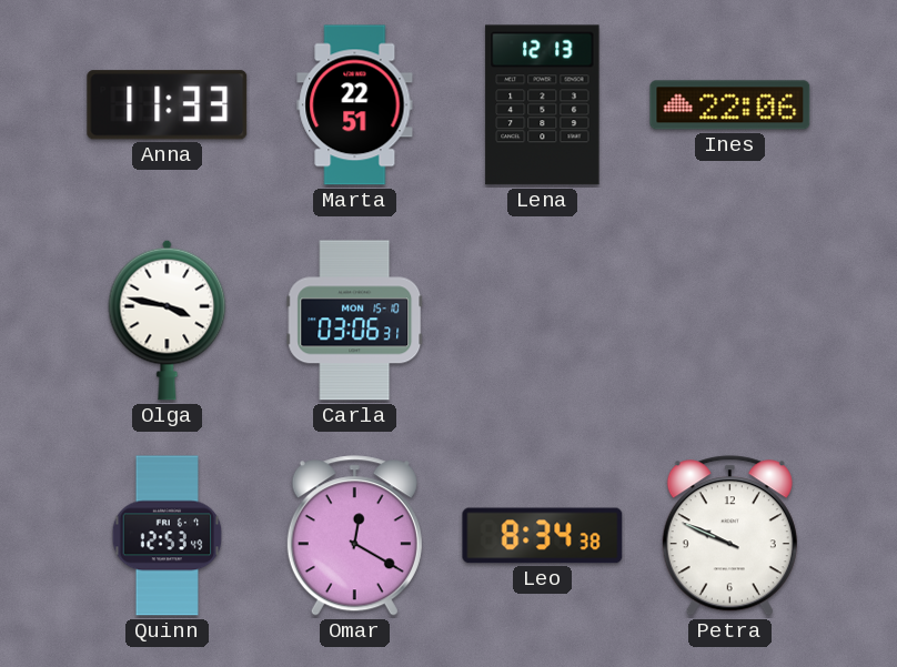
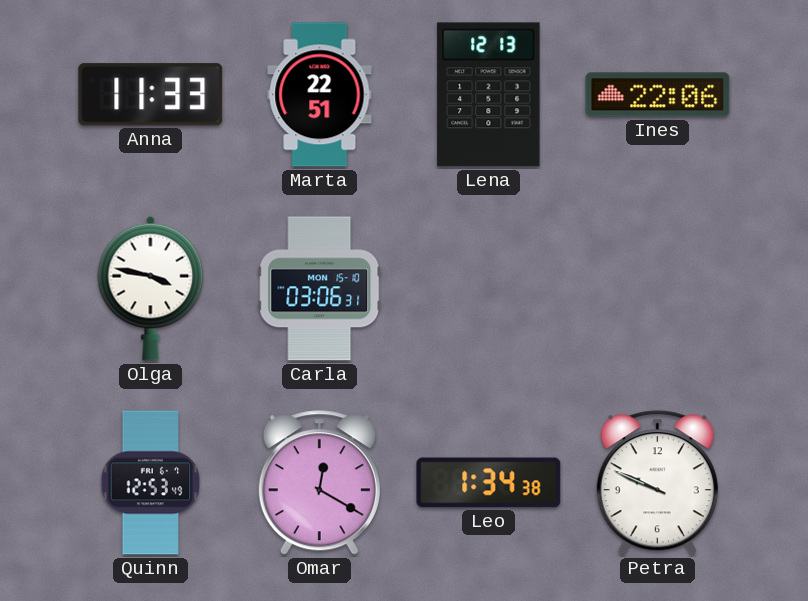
Leo: 8:34 -> 1:34
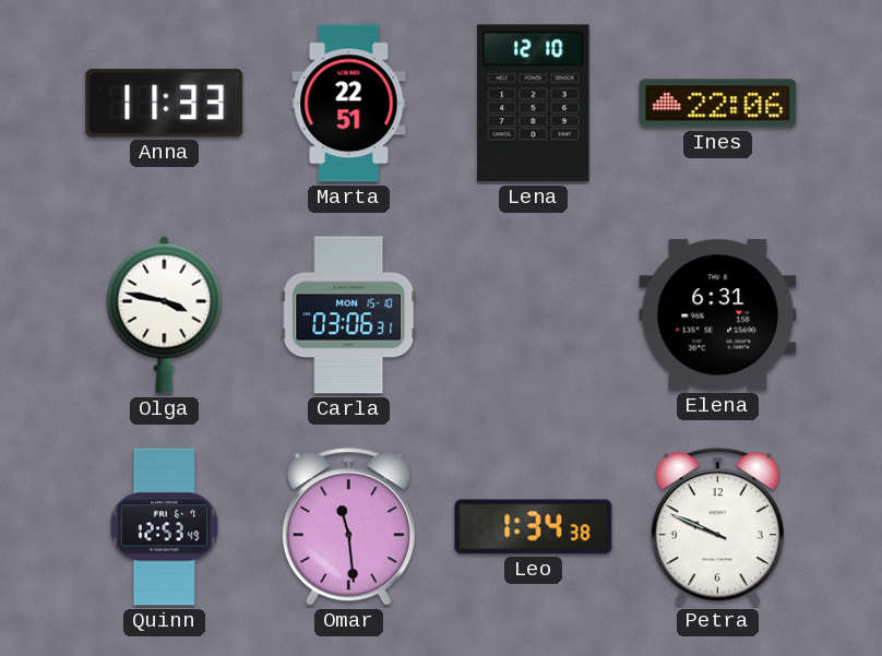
Lena: 12:13 -> 12:10
Elena: none -> 6:31
Omar: 12:20 -> 11:29
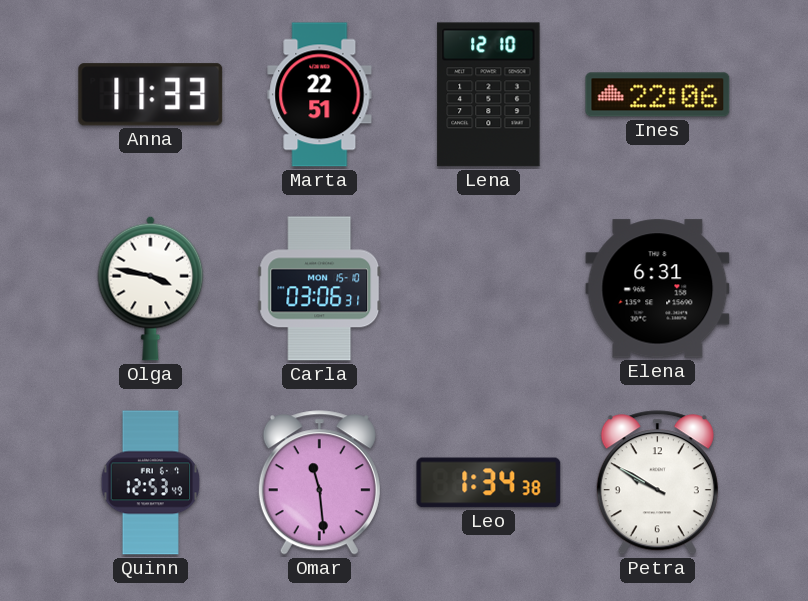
Petra: 9:49 -> 9:50
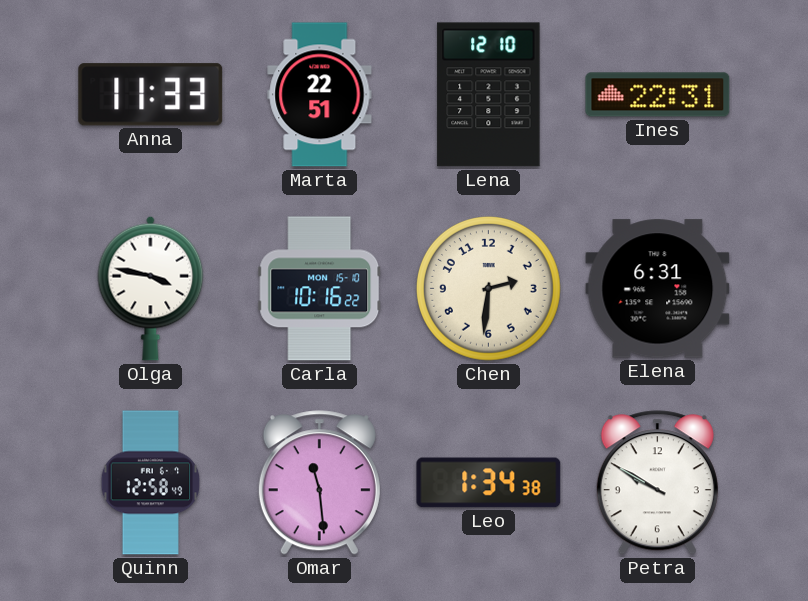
Ines: 22:06 -> 22:31
Carla: 03:06 -> 10:16
Chen: none -> 2:31
Quinn: 12:53 -> 12:58
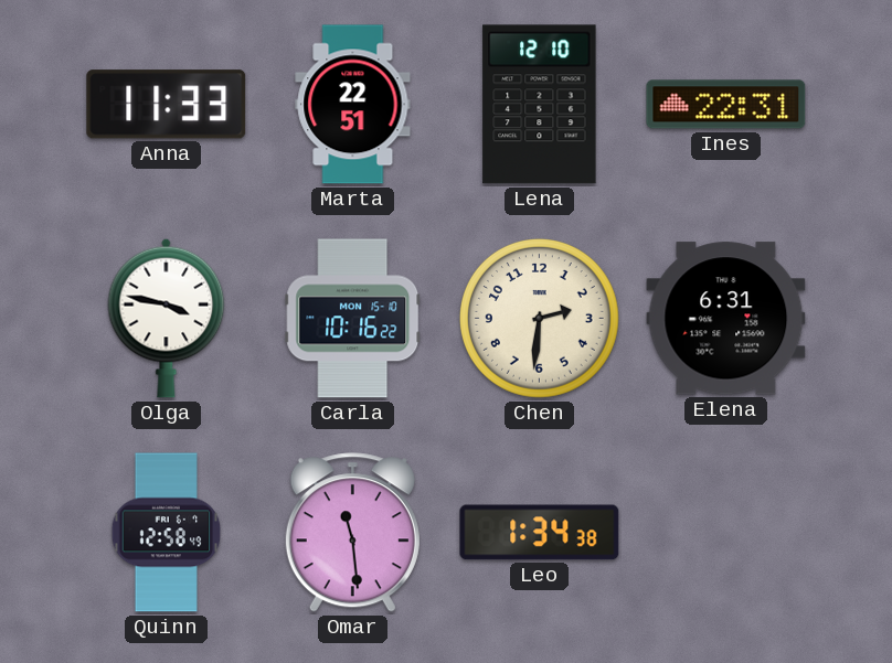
Petra: 9:50 -> none
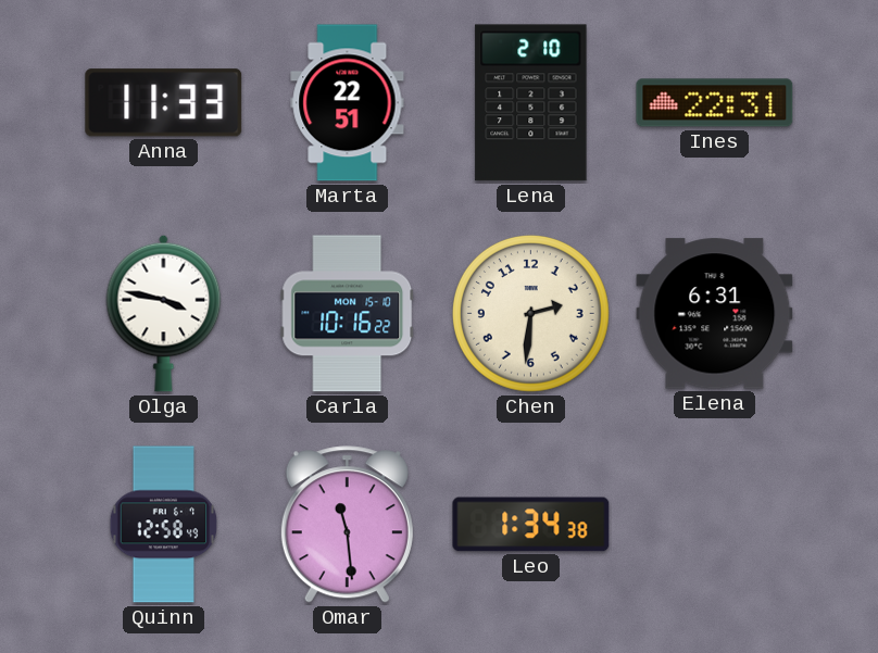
Lena: 12:10 -> 2:10
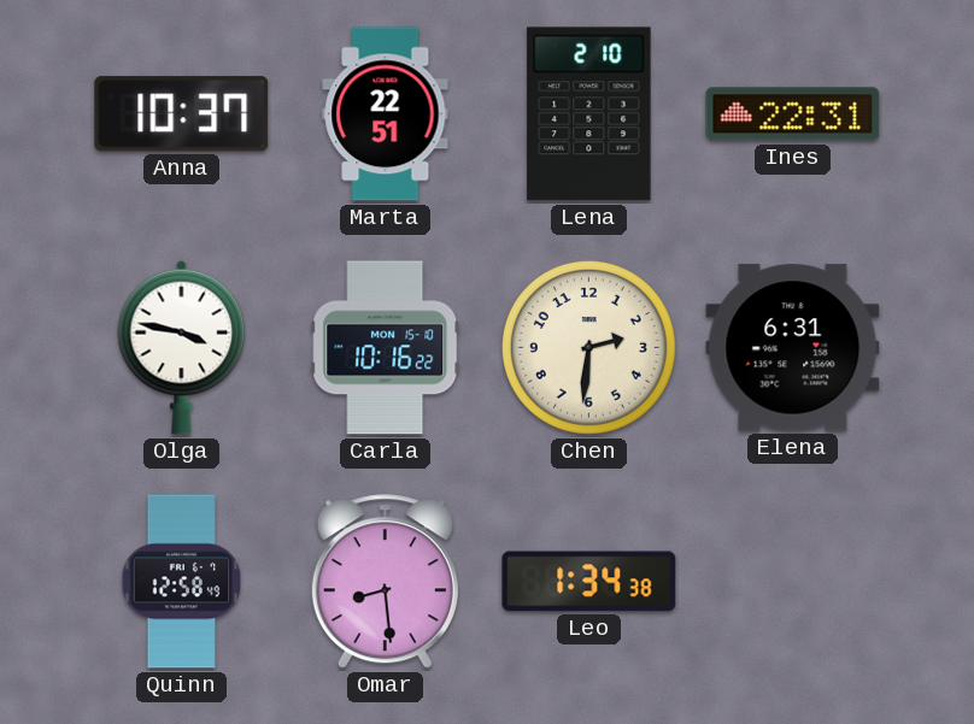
Anna: 11:33 -> 10:37
Omar: 11:29 -> 8:29
